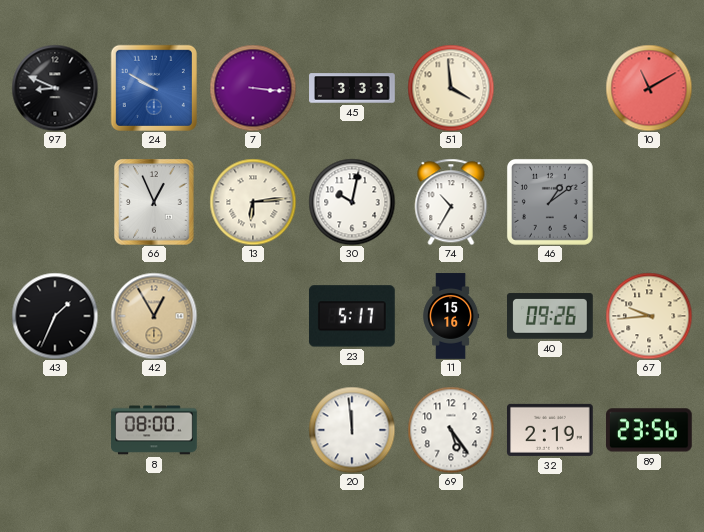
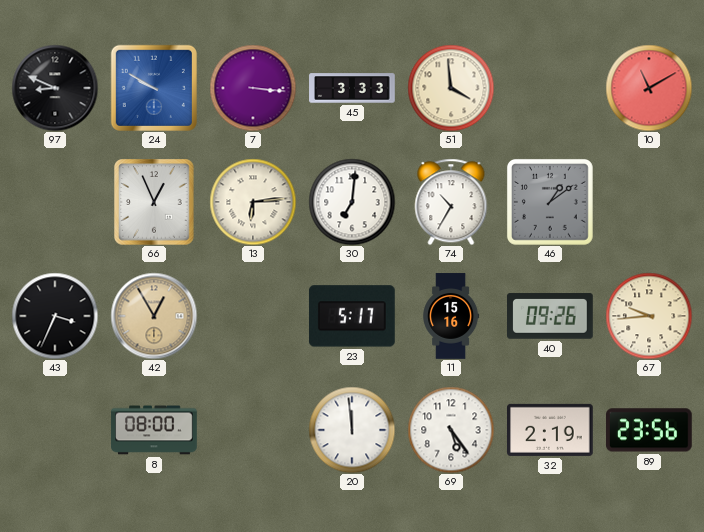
30: 10:02 -> 7:01
43: 1:34 -> 3:34
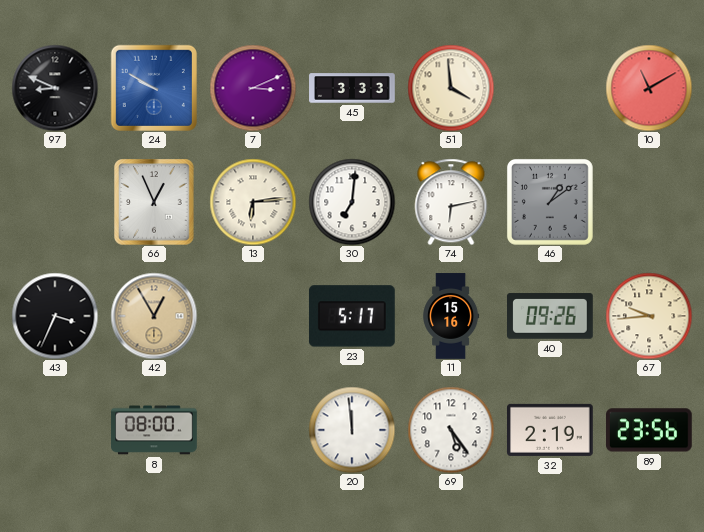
7: 3:16 -> 3:11
74: 10:35 -> 6:13
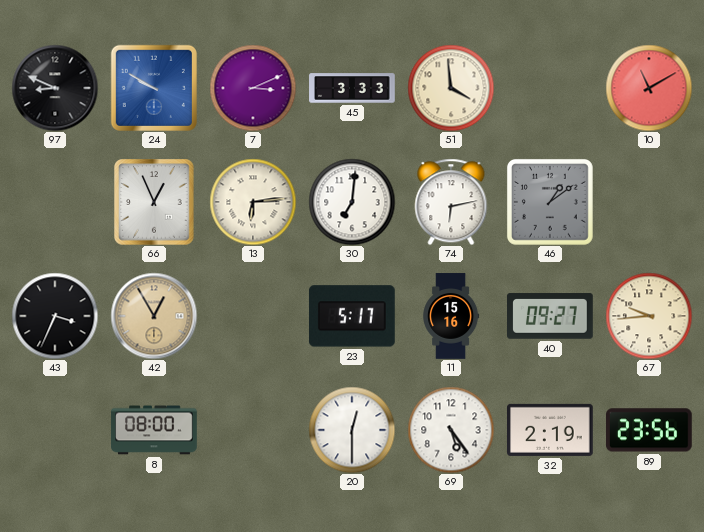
40: 09:26 -> 09:27
20: 11:59 -> 12:30
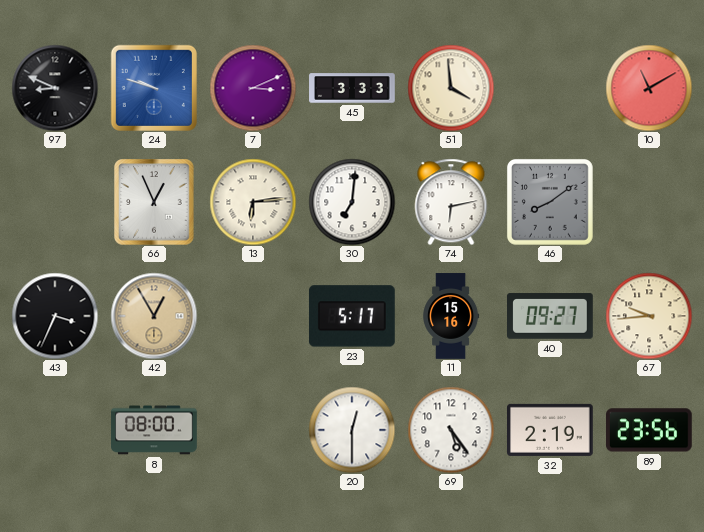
24: 9:50 -> 9:48
46: 1:09 -> 8:09
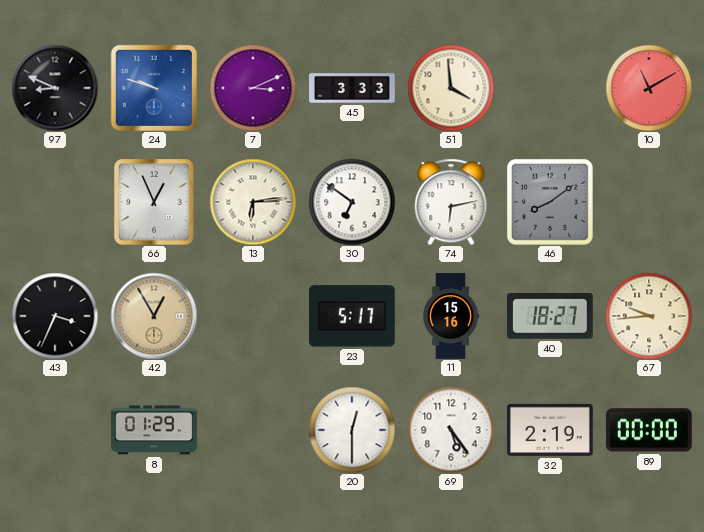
30: 7:01 -> 6:51
40: 09:27 -> 18:27
8: 08:00 -> 01:29
89: 23:56 -> 00:00
